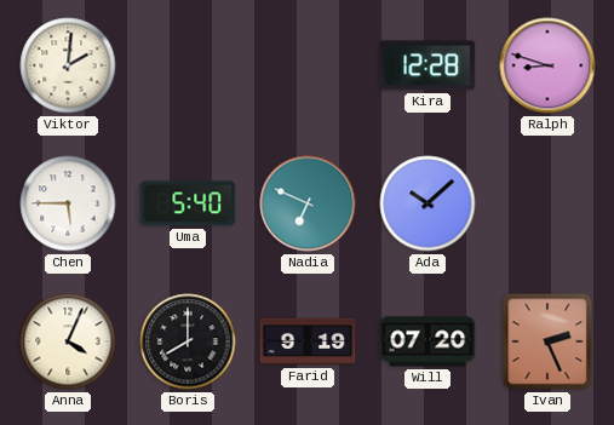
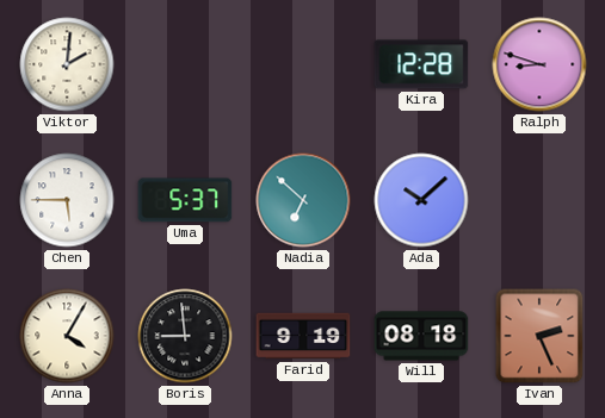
Uma: 5:40 -> 5:37
Nadia: 6:49 -> 6:52
Anna: 4:04 -> 4:05
Boris: 8:00 -> 8:59
Will: 07:20 -> 08:18
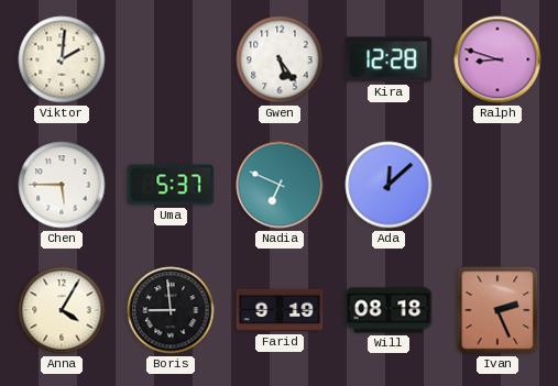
Gwen: none -> 5:24
Nadia: 6:52 -> 6:49
Ada: 10:08 -> 12:08
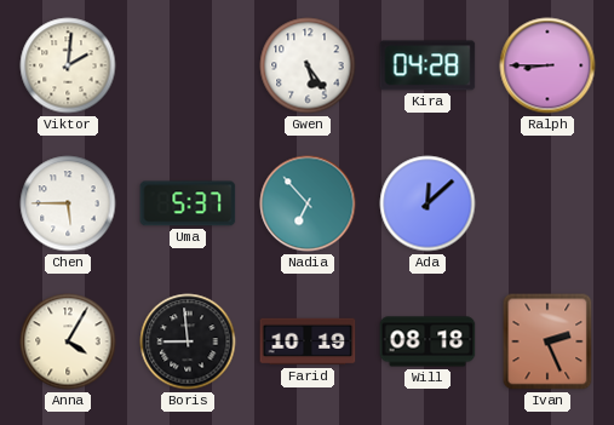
Kira: 12:28 -> 04:28
Ralph: 8:48 -> 8:45
Nadia: 6:49 -> 6:53
Farid: 9:19 -> 10:19
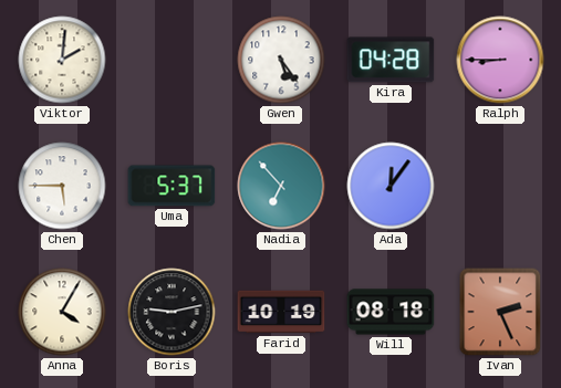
Ada: 12:08 -> 12:06
Boris: 8:59 -> 9:13
